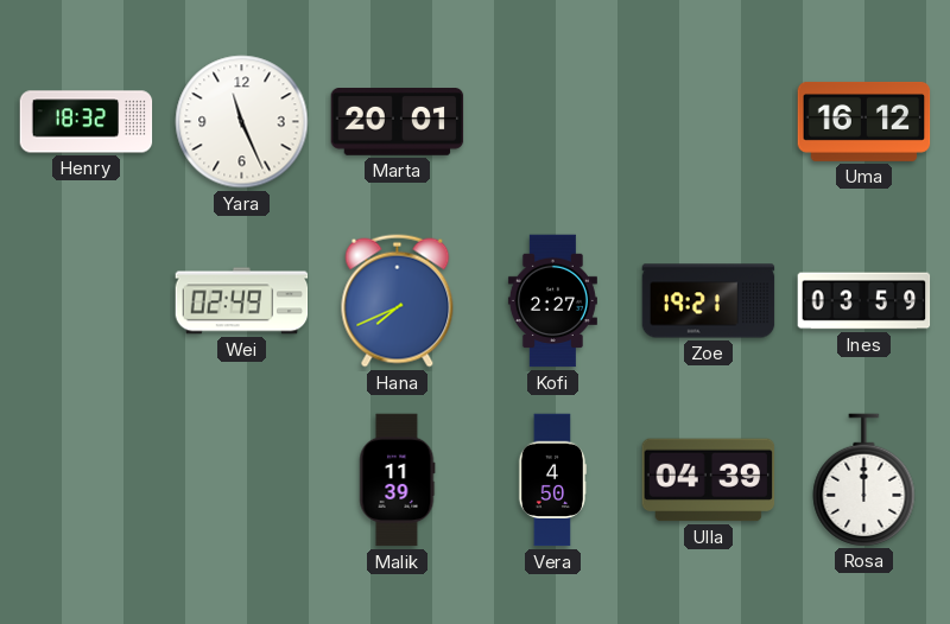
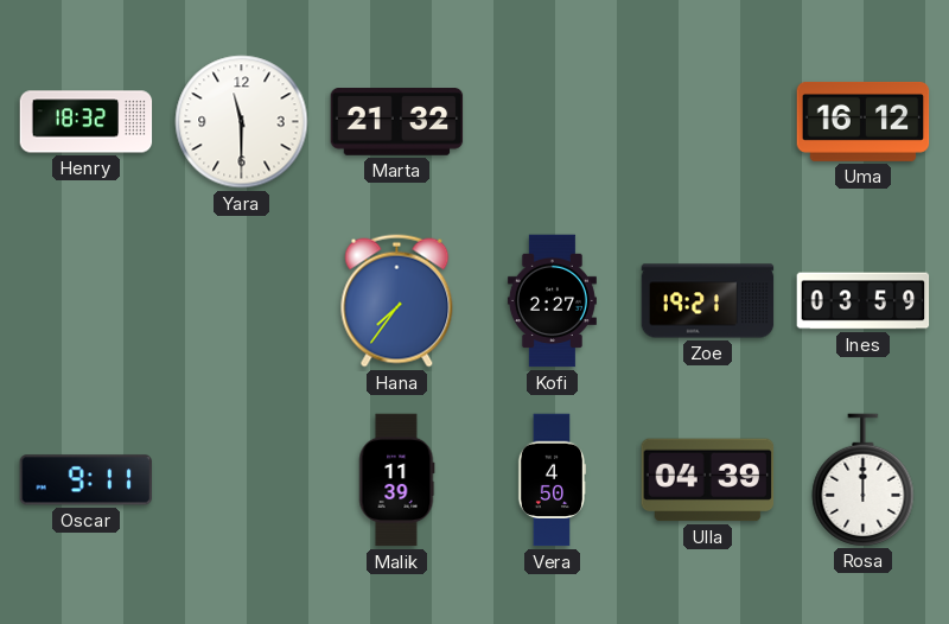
Yara: 11:26 -> 11:30
Marta: 20:01 -> 21:32
Wei: 02:49 -> none
Hana: 7:41 -> 7:36
Oscar: none -> 9:11
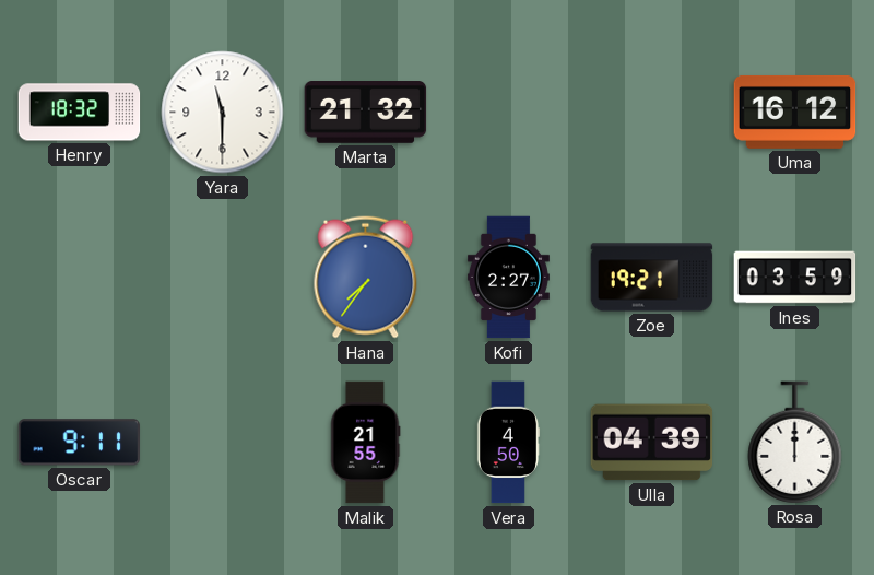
Malik: 11:39 -> 21:55
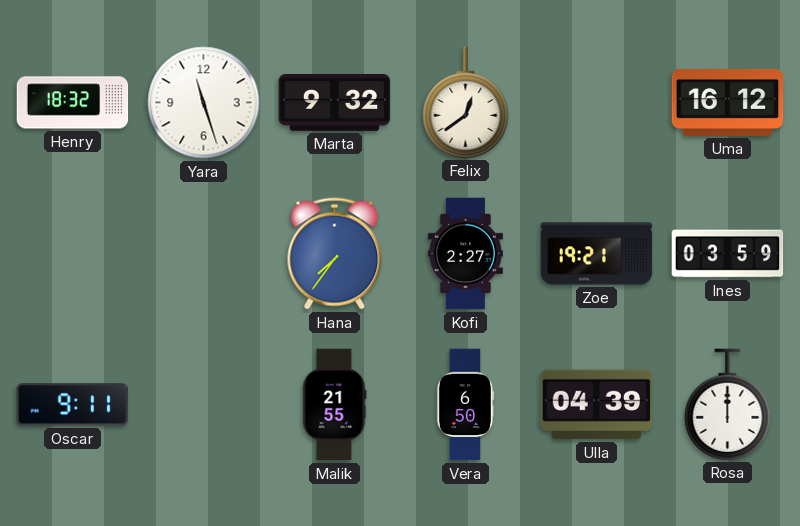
Yara: 11:30 -> 11:27
Marta: 21:32 -> 9:32
Felix: none -> 12:39
Vera: 4:50 -> 6:50
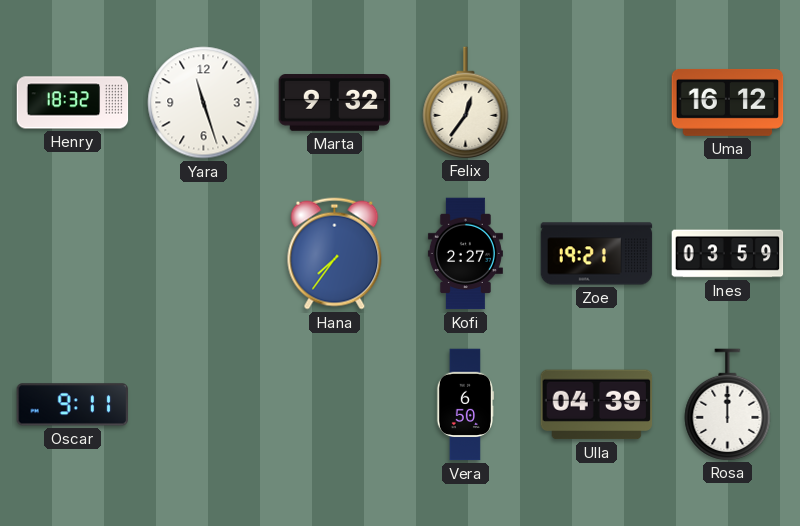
Felix: 12:39 -> 12:36
Malik: 21:55 -> none
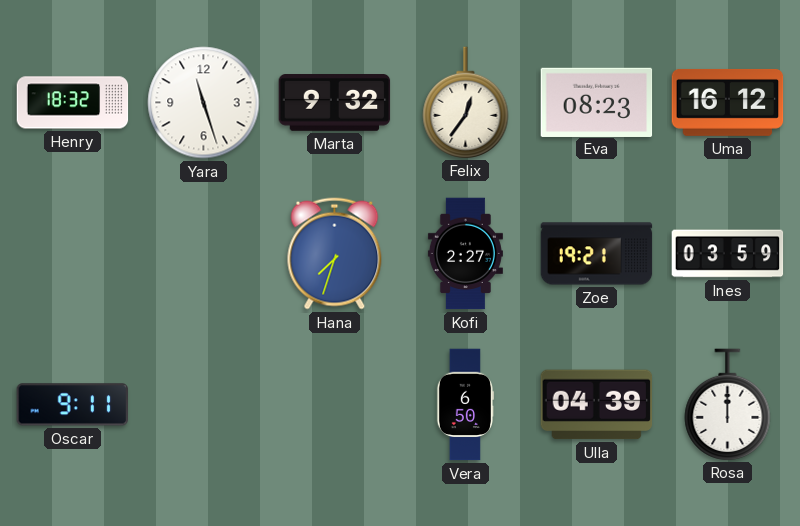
Eva: none -> 08:23
Hana: 7:36 -> 7:33
